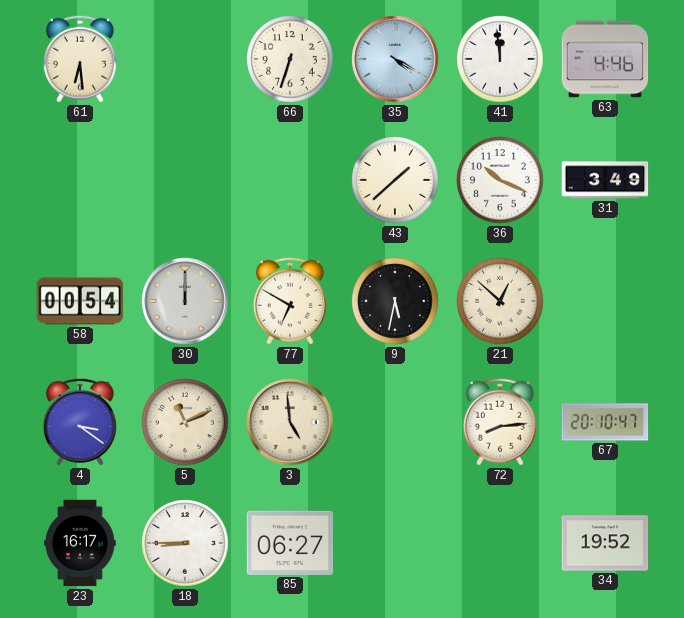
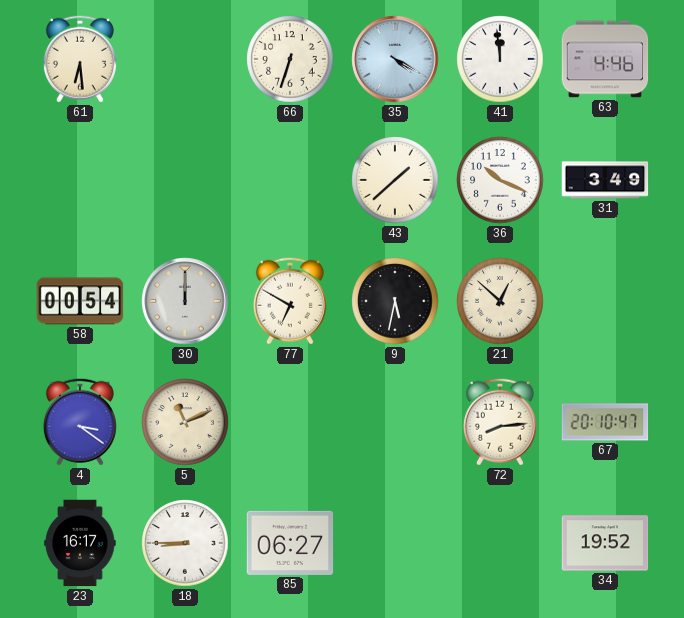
3: 4:59 -> none
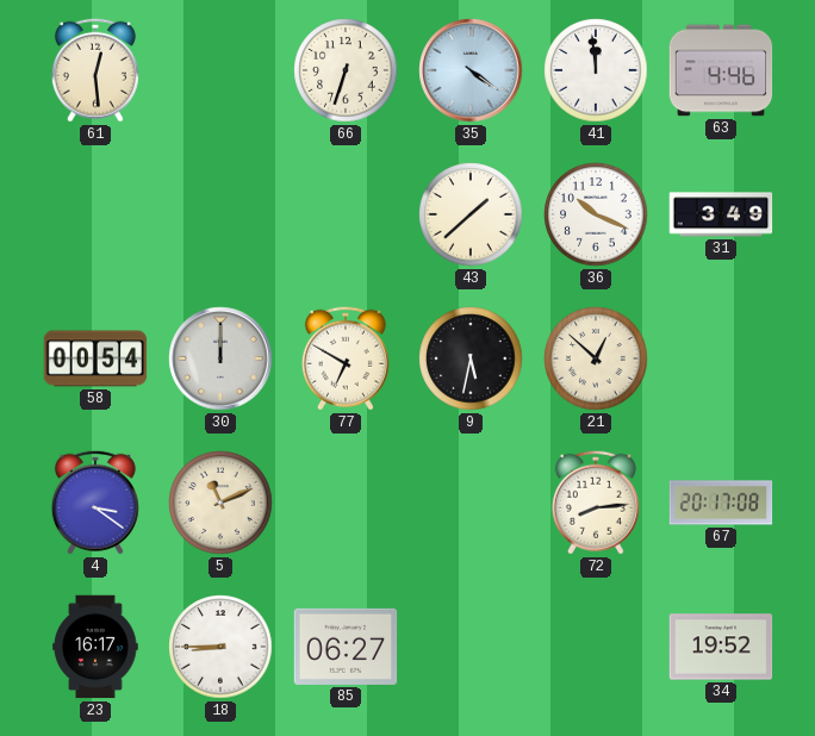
61: 6:29 -> 12:29
35: 4:20 -> 4:21
67: 20:10 -> 20:17
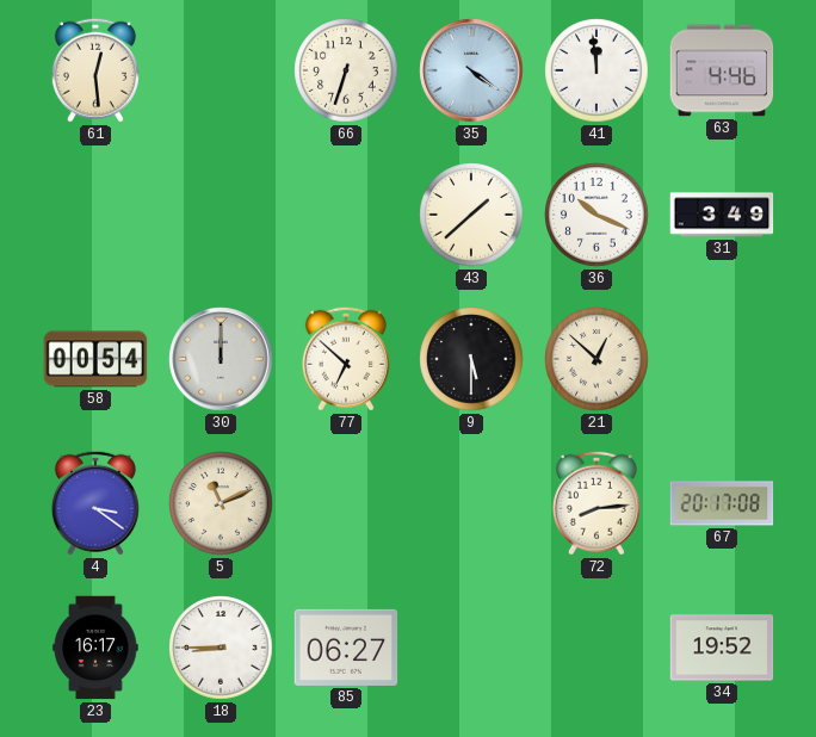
77: 6:50 -> 6:52
9: 5:32 -> 5:30
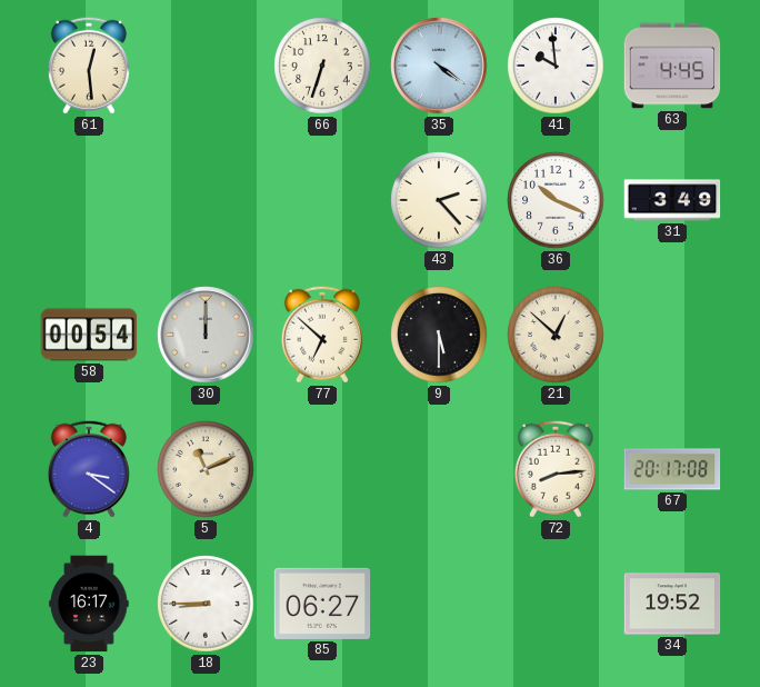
41: 11:59 -> 9:59
63: 4:46 -> 4:45
43: 1:38 -> 2:23
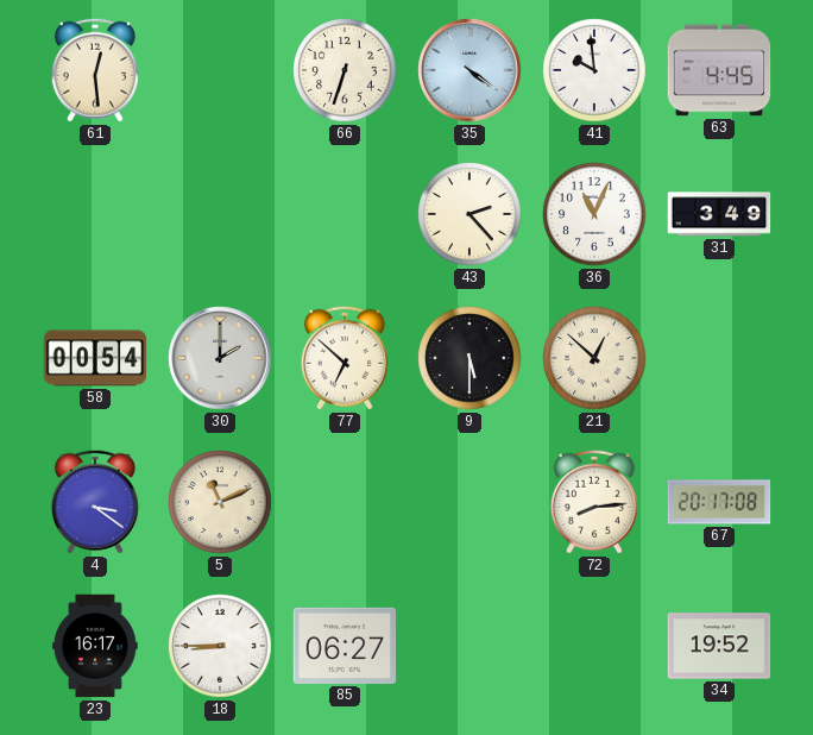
36: 10:19 -> 11:04
30: 12:00 -> 2:00
